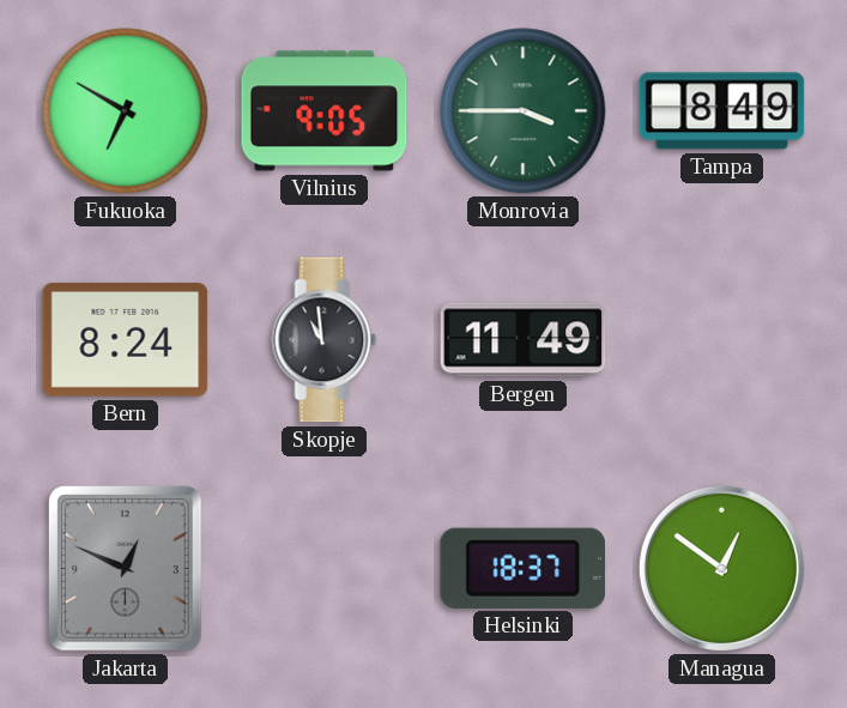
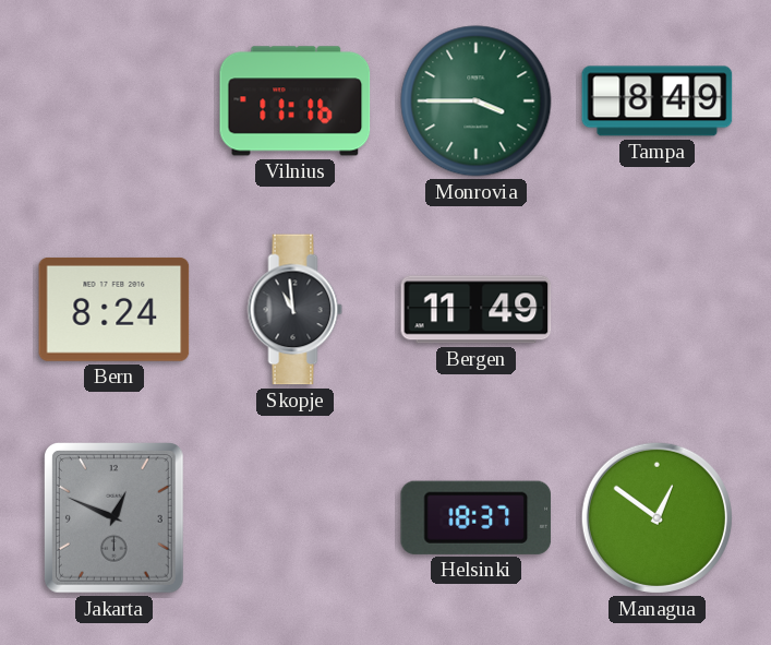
Fukuoka: 6:50 -> none
Vilnius: 9:05 -> 11:16
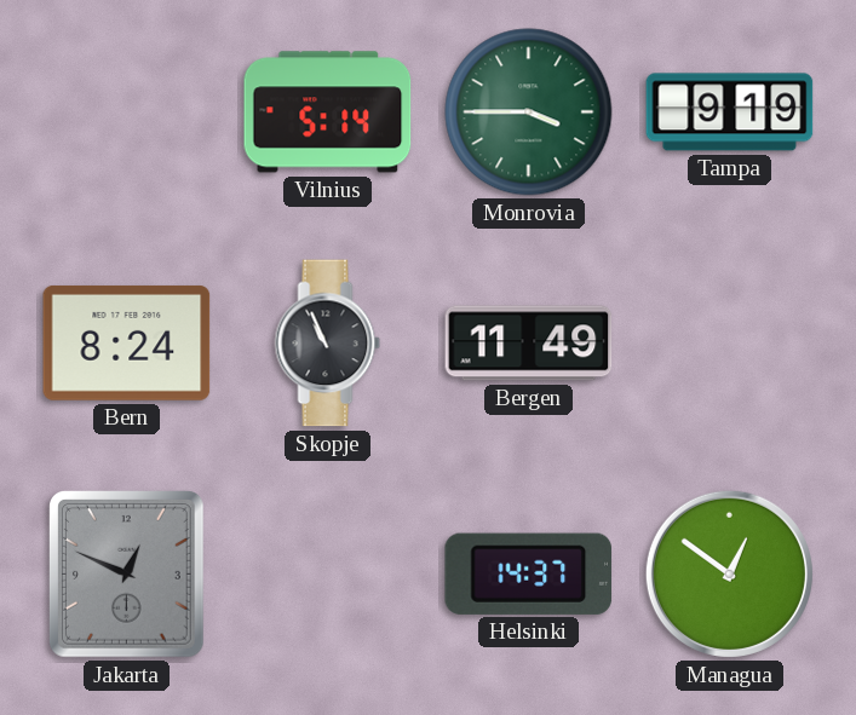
Vilnius: 11:16 -> 5:14
Tampa: 8:49 -> 9:19
Skopje: 10:59 -> 10:56
Helsinki: 18:37 -> 14:37
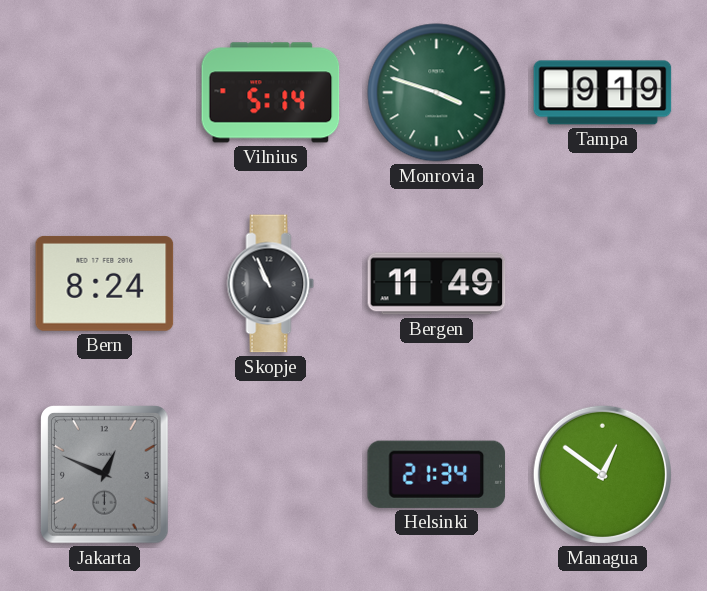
Monrovia: 3:45 -> 3:48
Helsinki: 14:37 -> 21:34
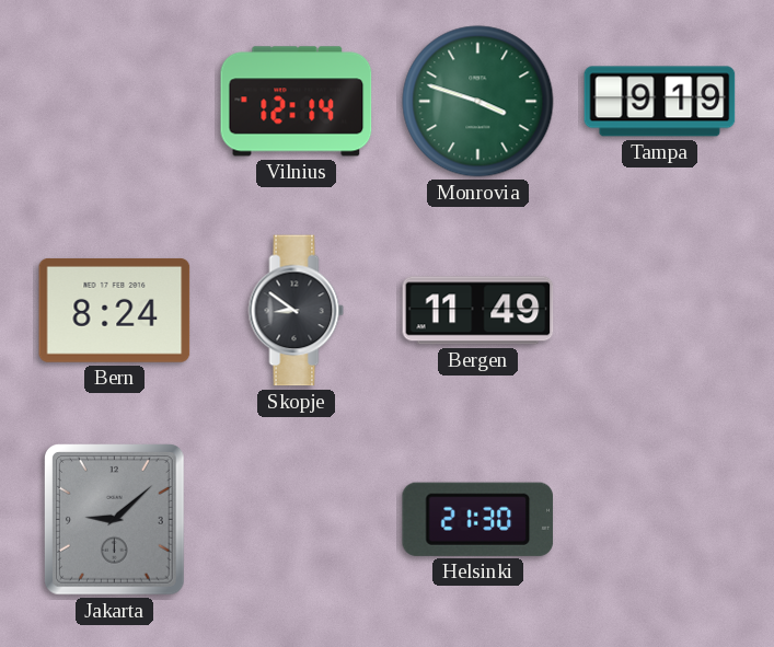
Vilnius: 5:14 -> 12:14
Skopje: 10:56 -> 8:51
Jakarta: 12:49 -> 9:08
Helsinki: 21:34 -> 21:30
Managua: 12:51 -> none
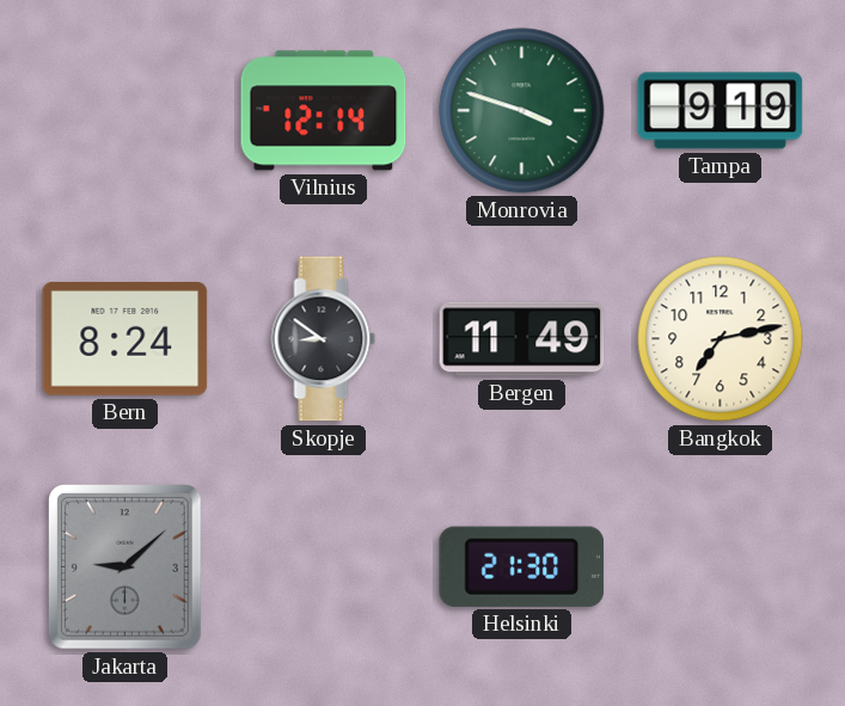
Bangkok: none -> 7:13
